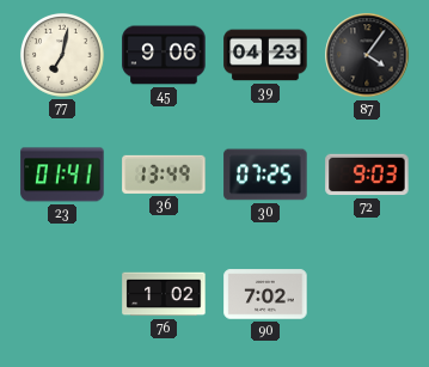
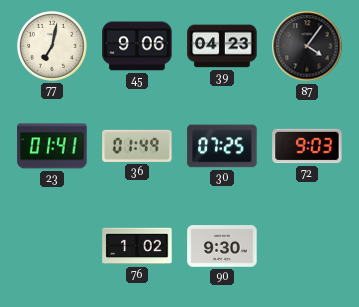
36: 13:49 -> 01:49
90: 7:02 -> 9:30
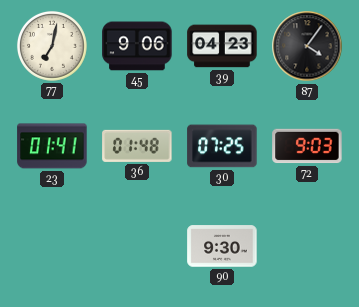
36: 01:49 -> 01:48
76: 1:02 -> none
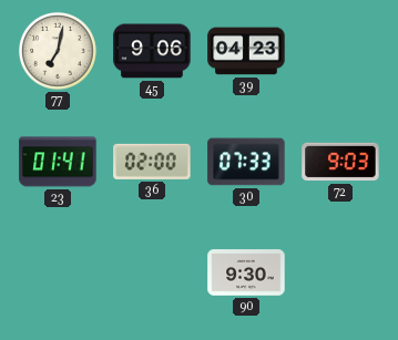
87: 4:06 -> none
36: 01:48 -> 02:00
30: 07:25 -> 07:33
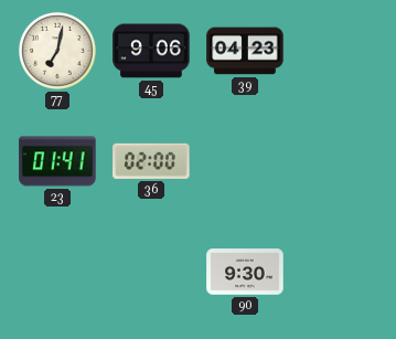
30: 07:33 -> none
72: 9:03 -> none
